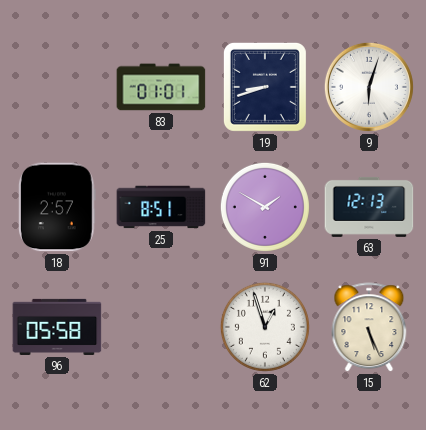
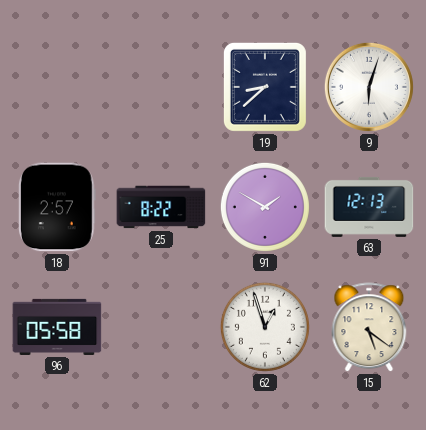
83: 01:01 -> none
19: 8:42 -> 8:38
25: 8:51 -> 8:22
15: 5:26 -> 5:21
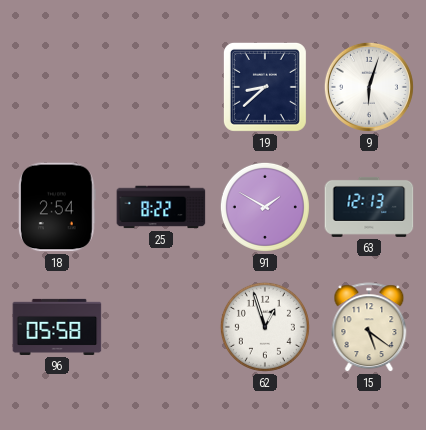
18: 2:57 -> 2:54
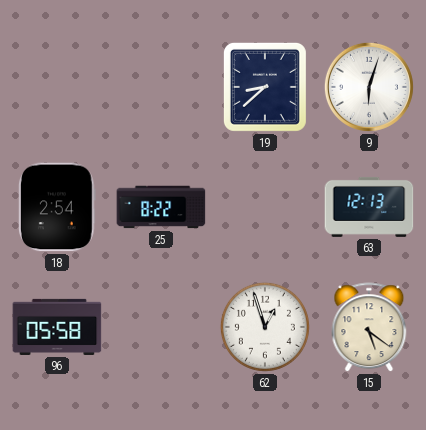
91: 1:50 -> none
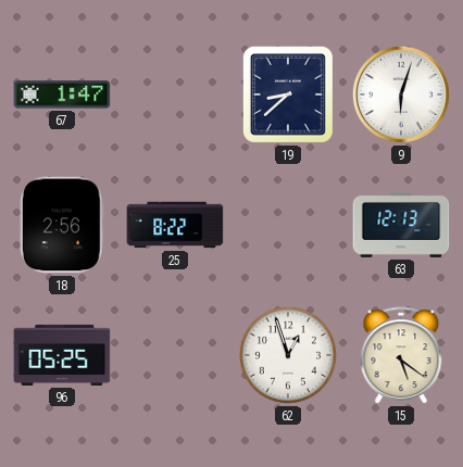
67: none -> 1:47
18: 2:54 -> 2:56
96: 05:58 -> 05:25
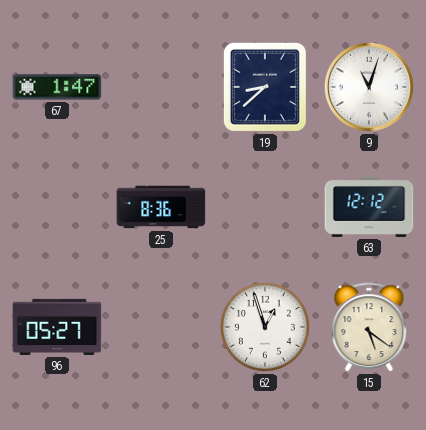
9: 6:03 -> 11:03
18: 2:56 -> none
25: 8:22 -> 8:36
63: 12:13 -> 12:12
96: 05:25 -> 05:27
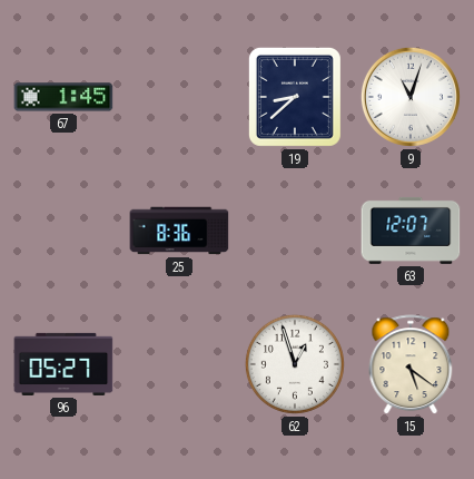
67: 1:47 -> 1:45
63: 12:12 -> 12:07
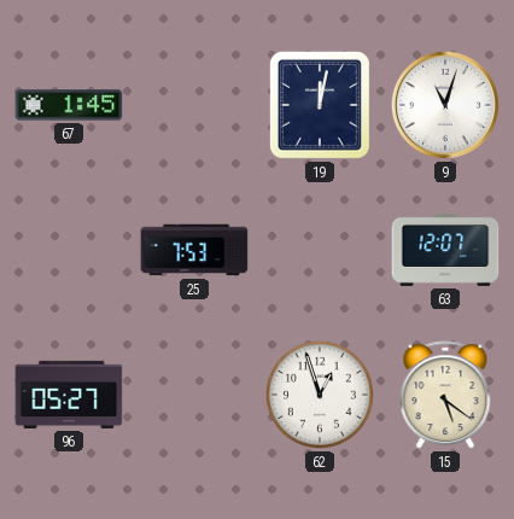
19: 8:38 -> 12:02
25: 8:36 -> 7:53
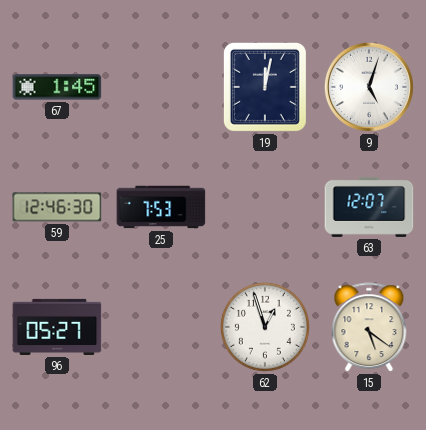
9: 11:03 -> 5:03
59: none -> 12:46
